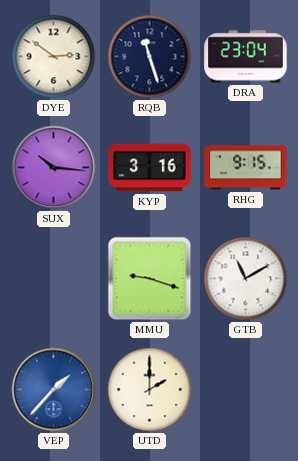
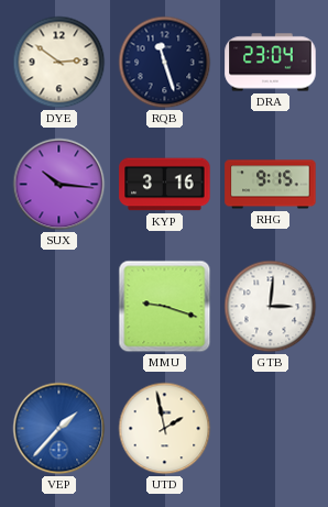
GTB: 11:10 -> 3:01
UTD: 2:00 -> 1:58
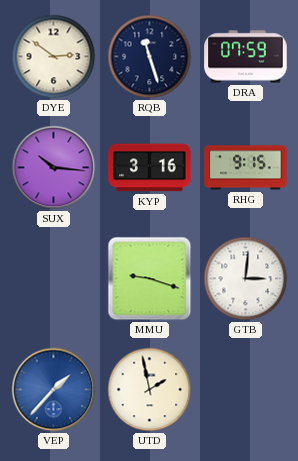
DRA: 23:04 -> 07:59
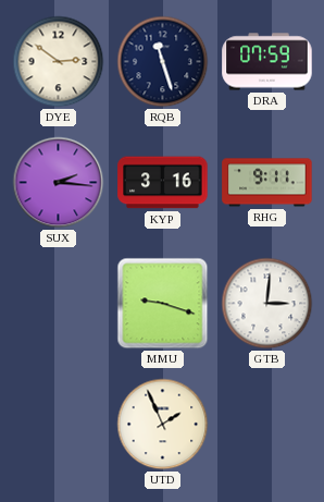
SUX: 10:16 -> 2:16
RHG: 9:15 -> 9:11
VEP: 1:37 -> none
UTD: 1:58 -> 1:56
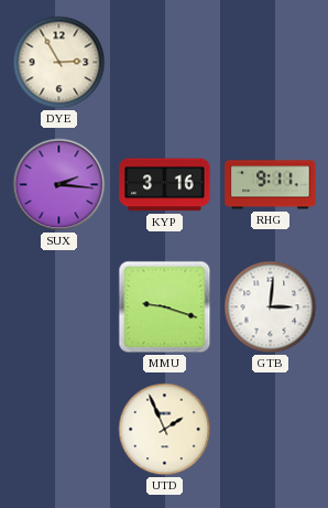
DYE: 2:51 -> 2:55
RQB: 11:27 -> none
DRA: 07:59 -> none
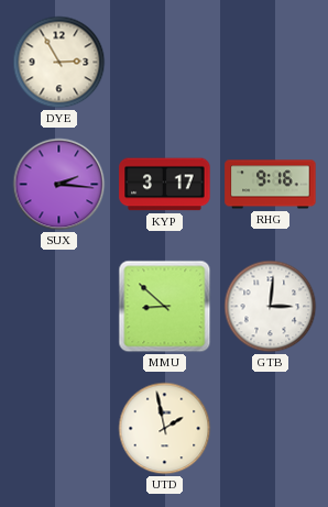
KYP: 3:16 -> 3:17
RHG: 9:11 -> 9:16
MMU: 9:18 -> 8:52
UTD: 1:56 -> 1:58
